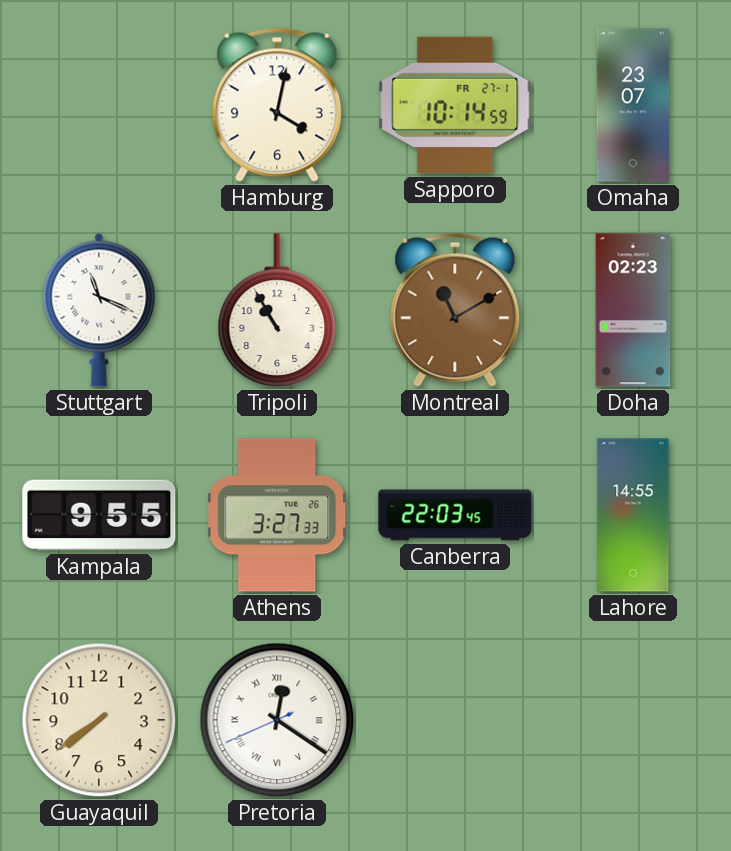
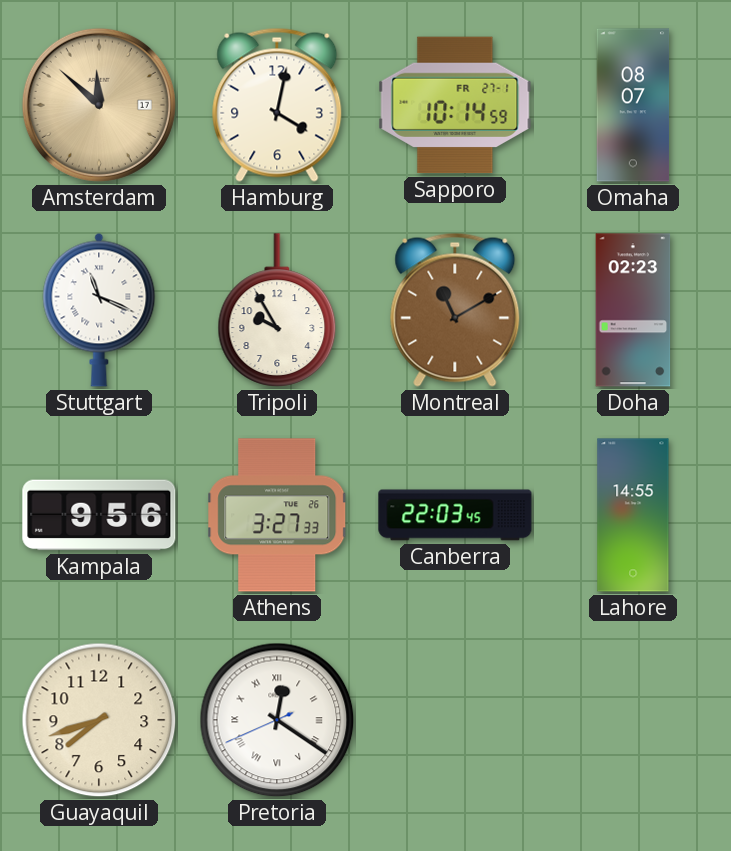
Amsterdam: none -> 11:52
Omaha: 23:07 -> 08:07
Tripoli: 10:55 -> 9:55
Kampala: 9:55 -> 9:56
Guayaquil: 7:39 -> 7:42
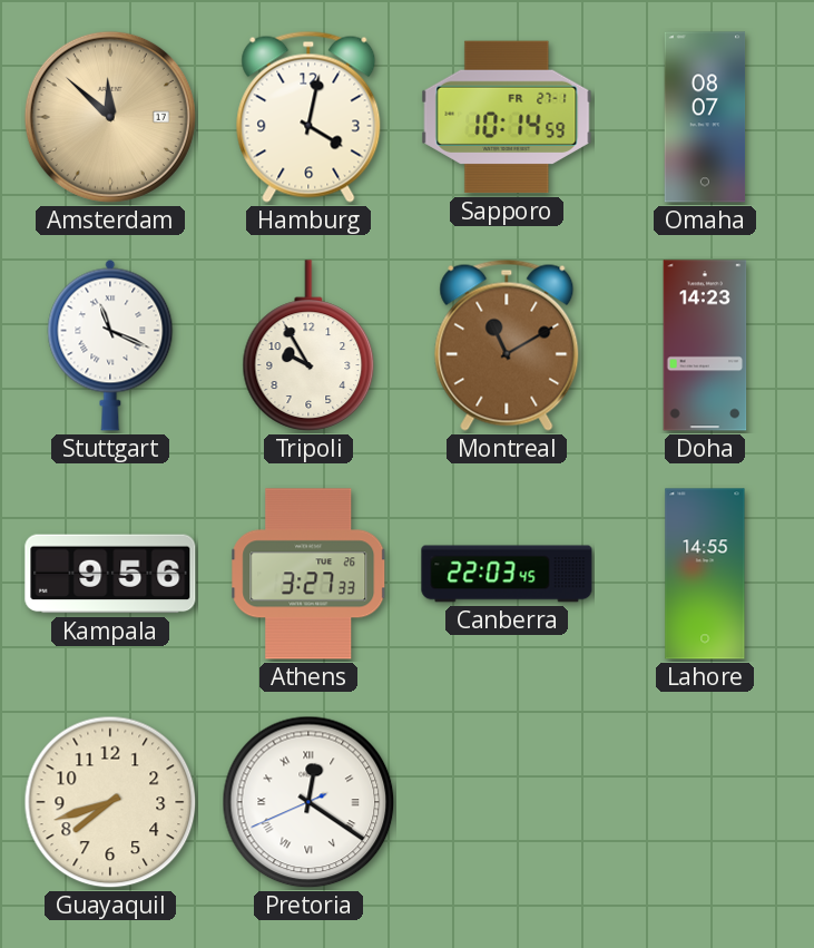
Doha: 02:23 -> 14:23
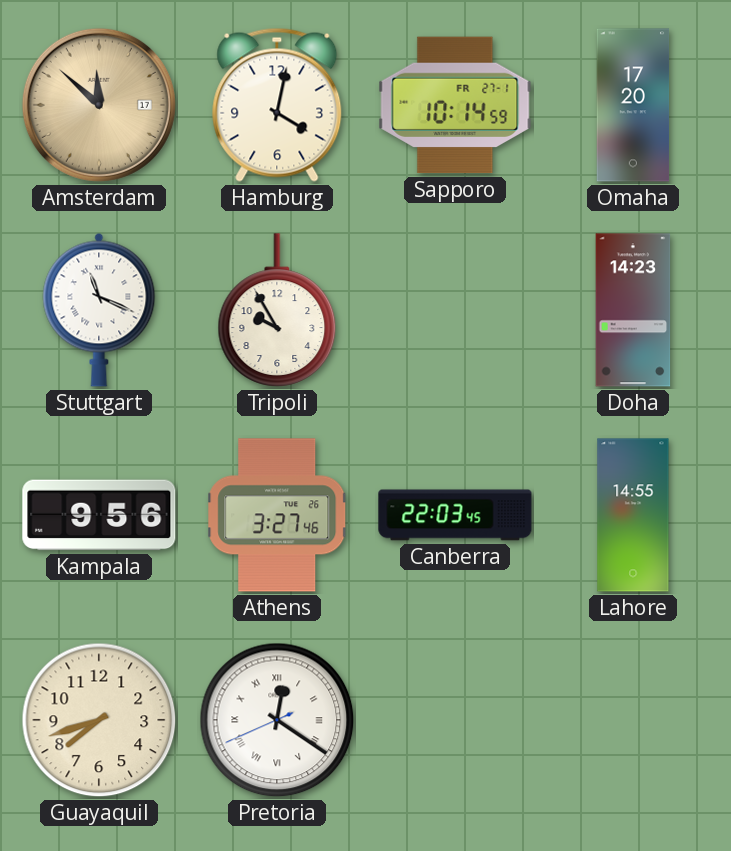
Omaha: 08:07 -> 17:20
Montreal: 11:10 -> none
Athens: 3:27:33 -> 3:27:46
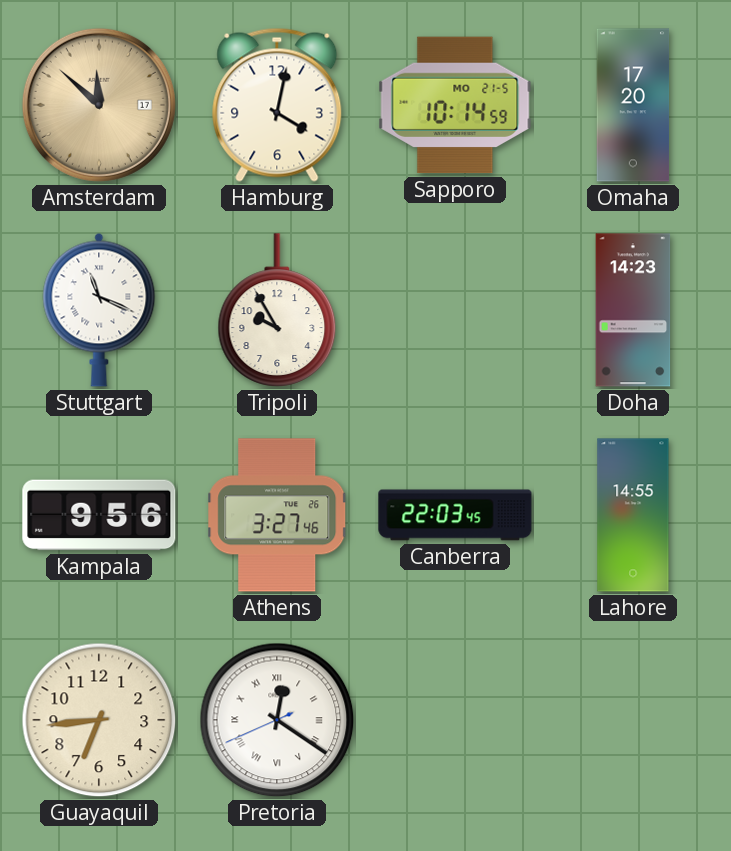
Sapporo date: FR 27-1 -> MO 21-5
Guayaquil: 7:42 -> 6:44
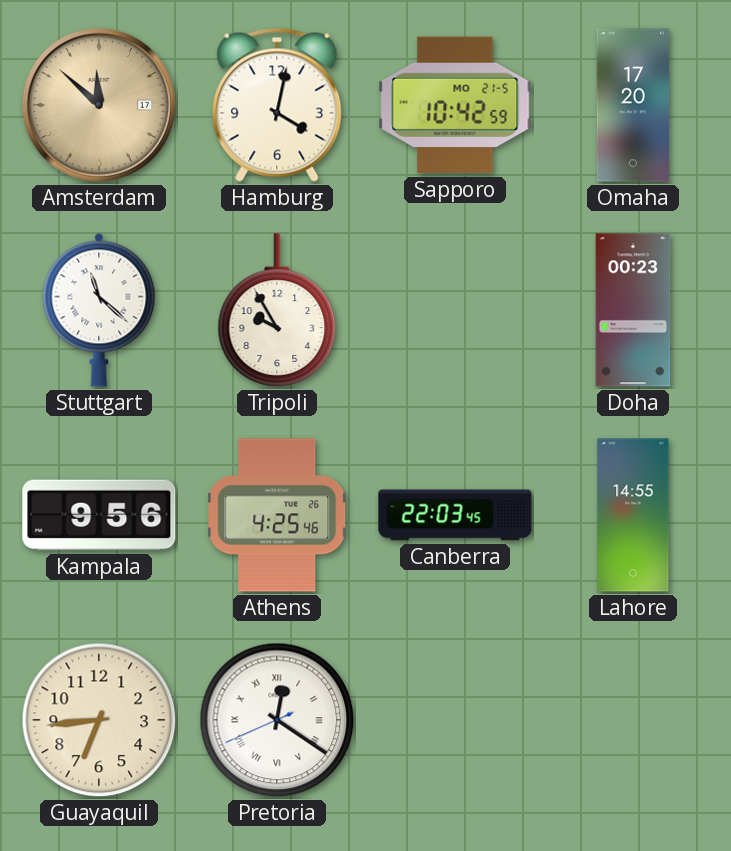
Sapporo: 10:14 -> 10:42
Stuttgart: 11:19 -> 11:22
Doha: 14:23 -> 00:23
Athens: 3:27 -> 4:25
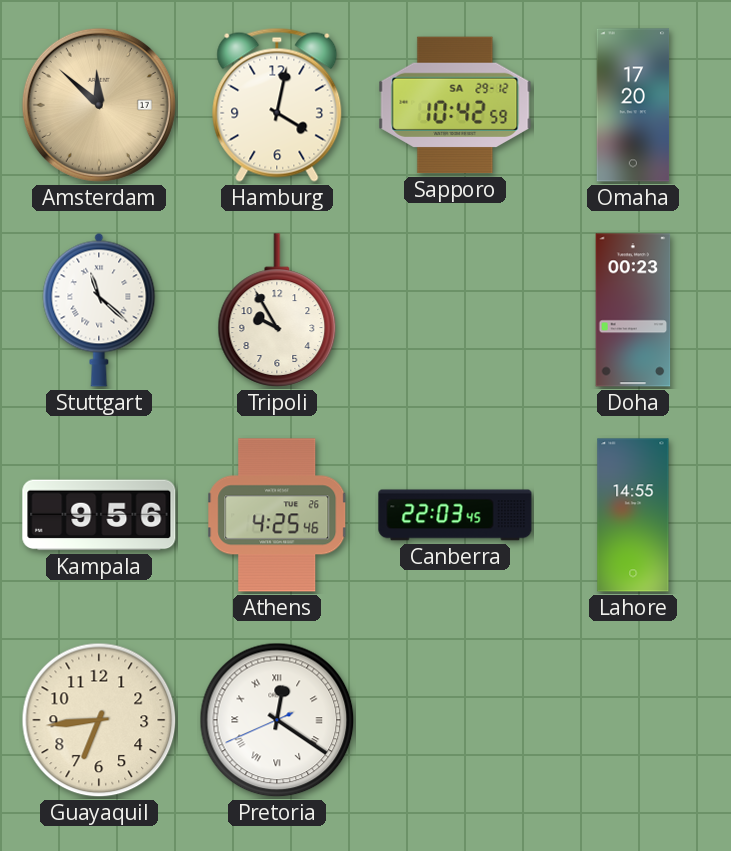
Sapporo date: MO 21-5 -> SA 29-12
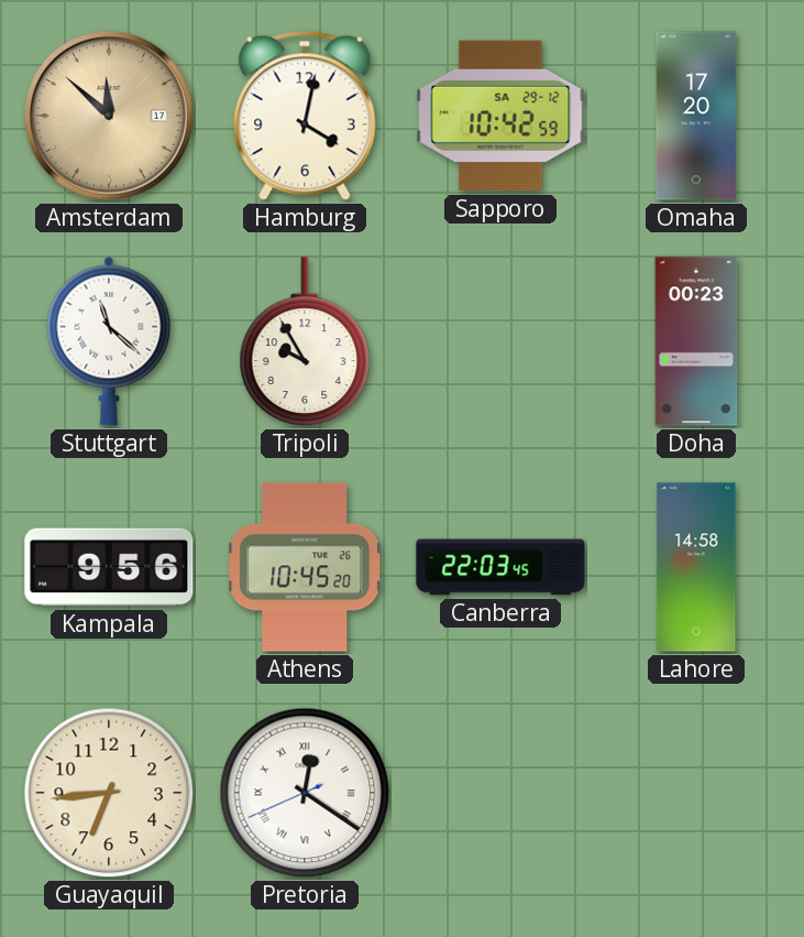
Athens: 4:25 -> 10:45
Lahore: 14:55 -> 14:58
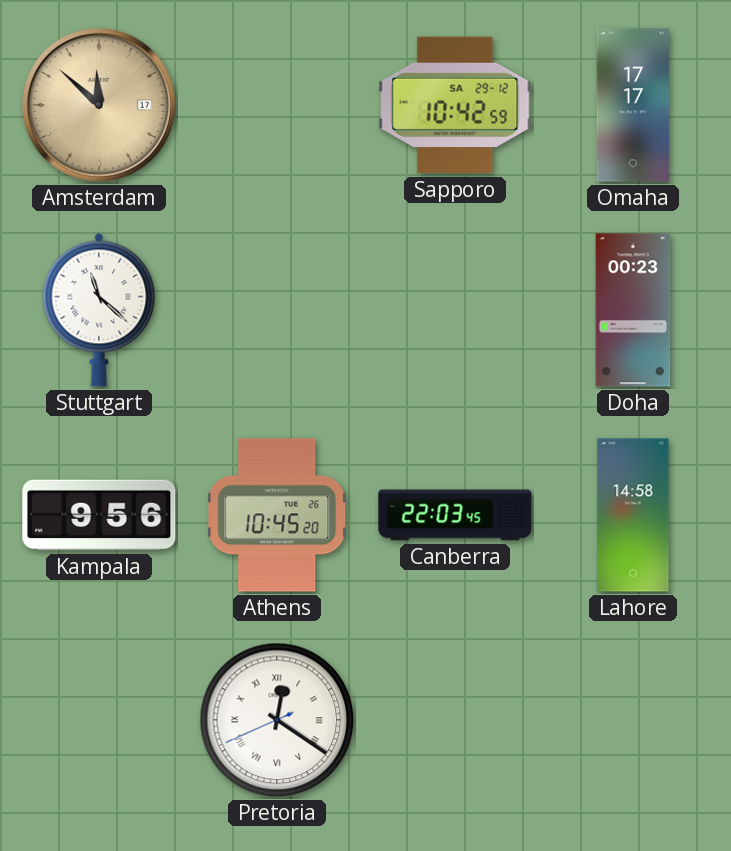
Hamburg: 4:02 -> none
Omaha: 17:20 -> 17:17
Tripoli: 9:55 -> none
Guayaquil: 6:44 -> none
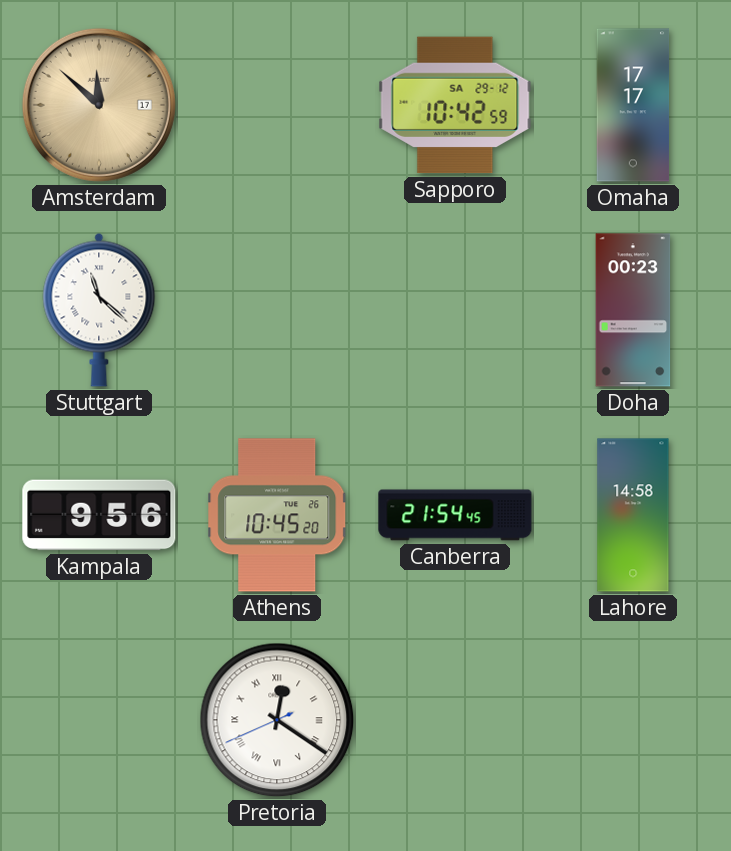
Canberra: 22:03 -> 21:54
